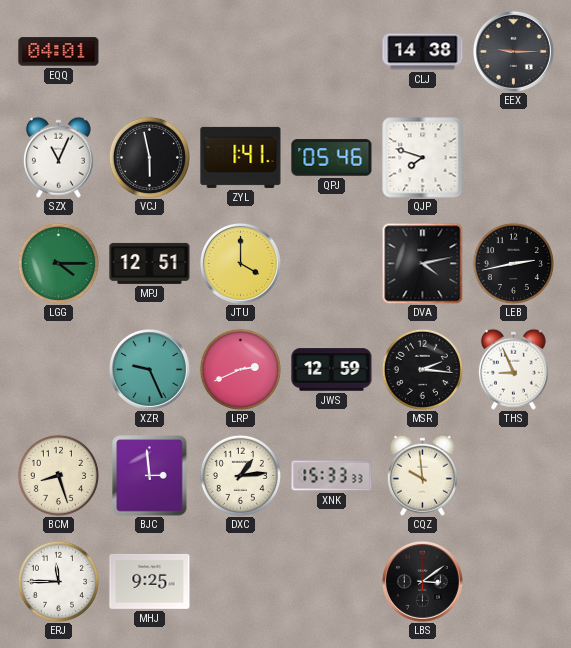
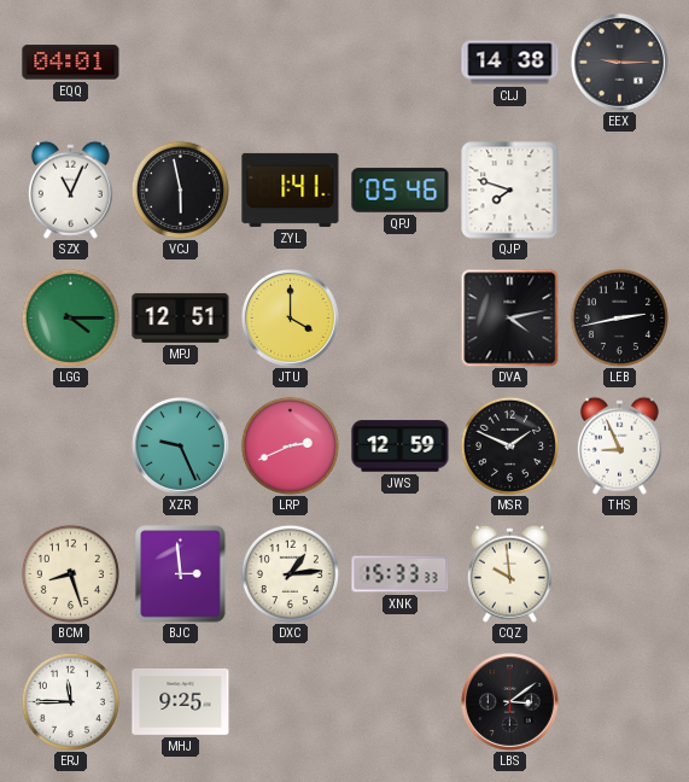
MSR: 2:16 -> 1:49
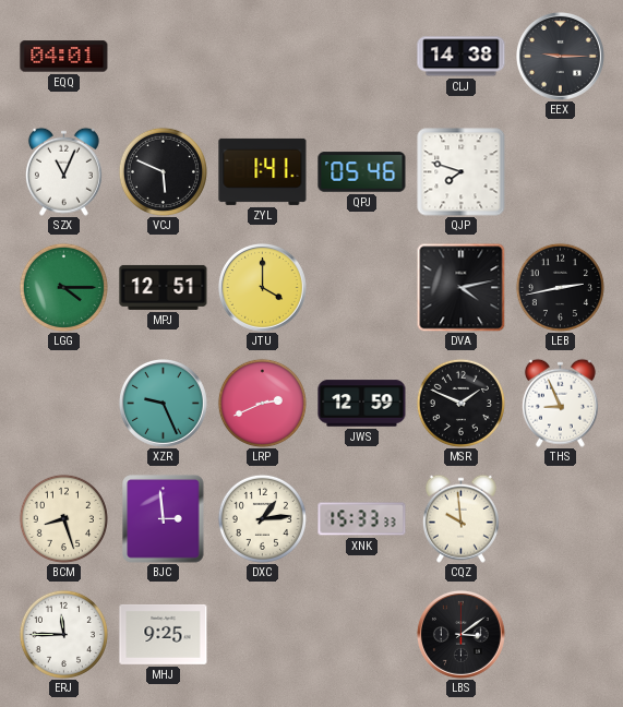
VCJ: 5:58 -> 5:49
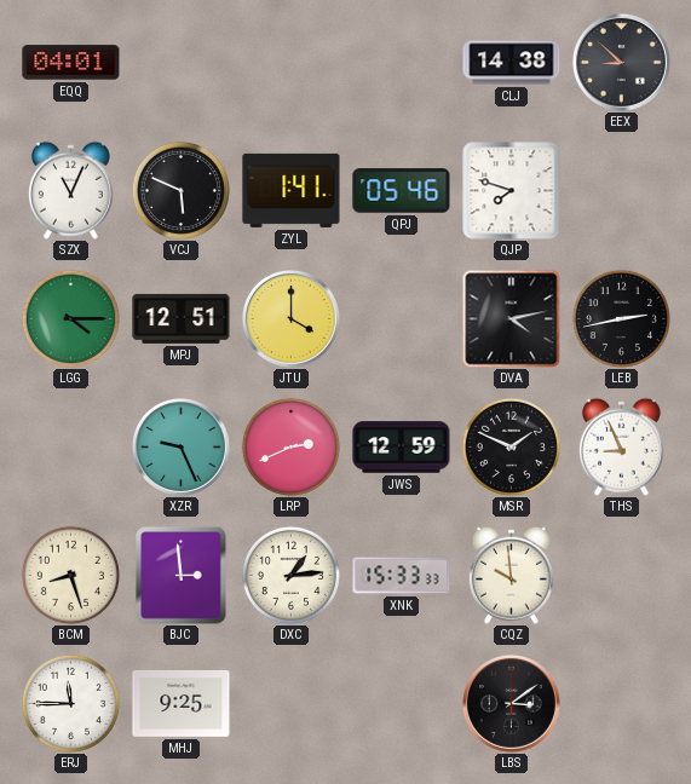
EEX: 9:15 -> 8:52
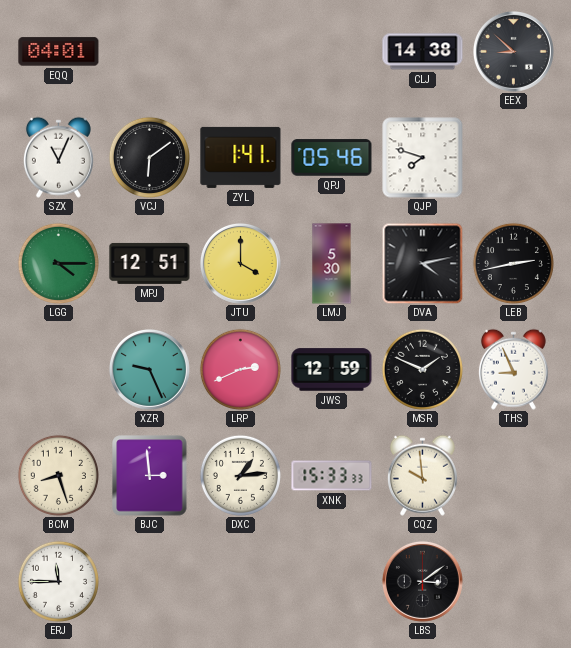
VCJ: 5:49 -> 6:09
LMJ: none -> 5:30
MHJ: 9:25 -> none
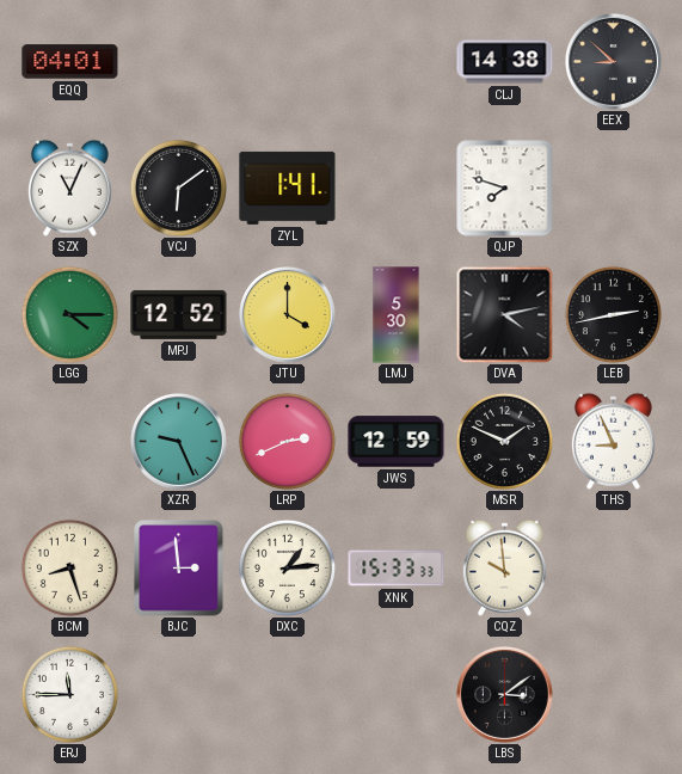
QPJ: 05:46 -> none
MPJ: 12:51 -> 12:52
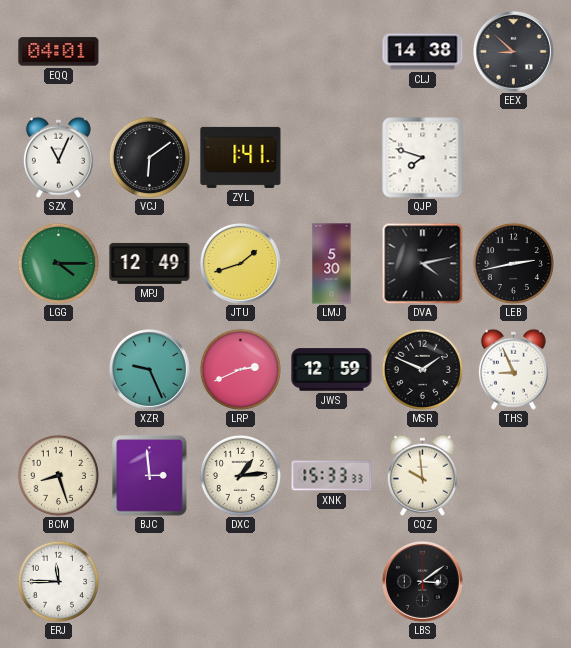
MPJ: 12:52 -> 12:49
JTU: 4:00 -> 1:42
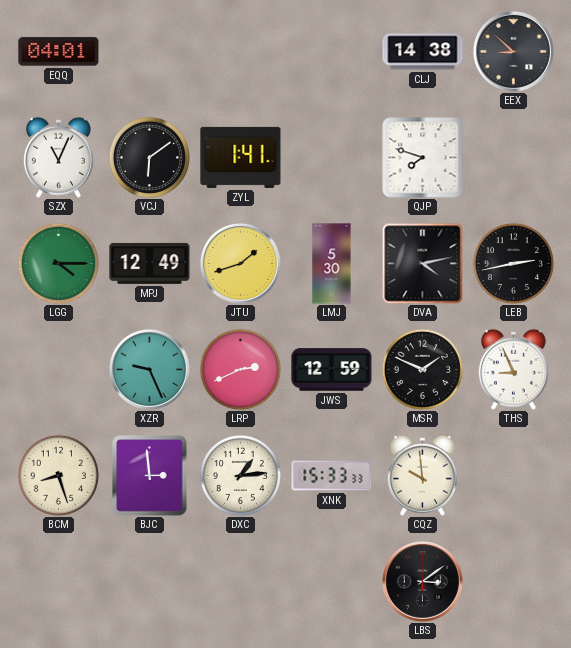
ERJ: 11:45 -> none
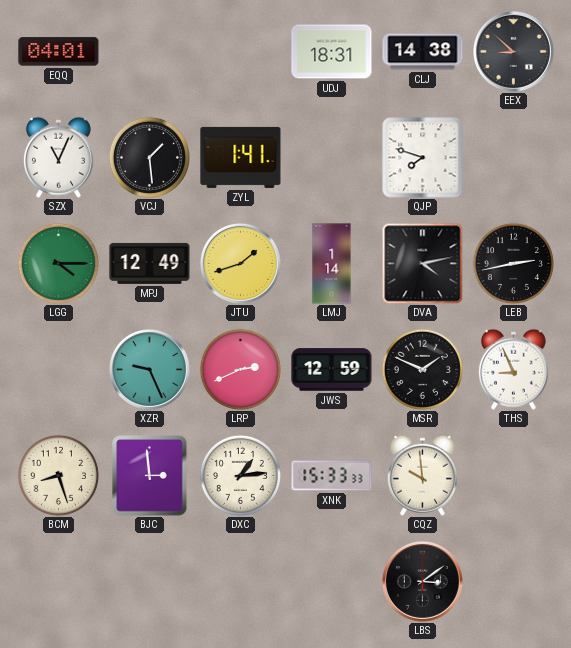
UDJ: none -> 18:31
VCJ: 6:09 -> 1:29
LMJ: 5:30 -> 1:14
